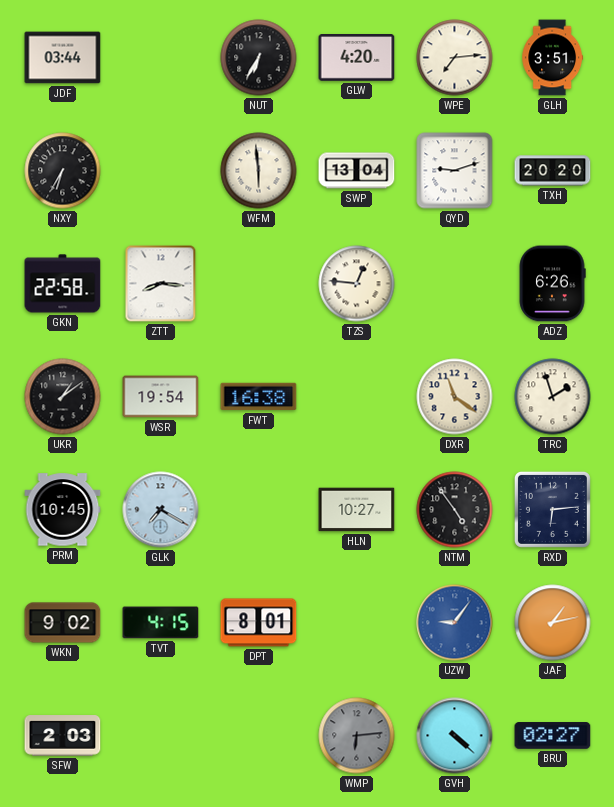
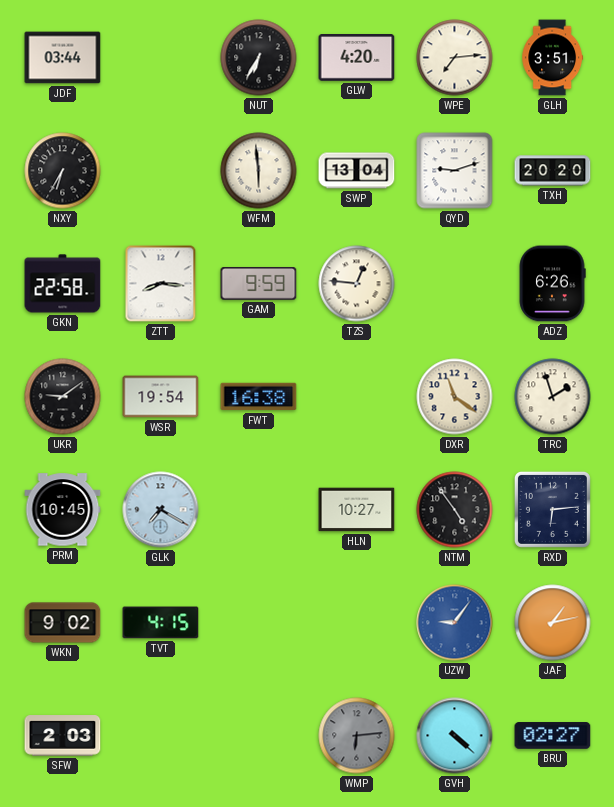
GAM: none -> 9:59
UKR: 1:09 -> 9:09
DPT: 8:01 -> none
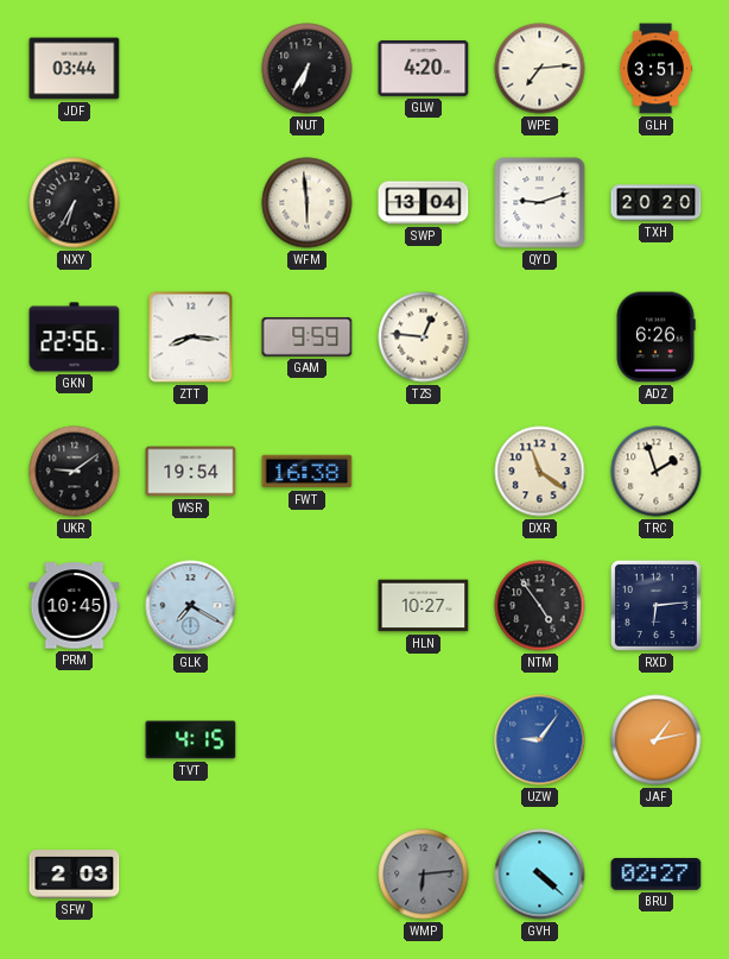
GKN: 22:58 -> 22:56
WKN: 9:02 -> none
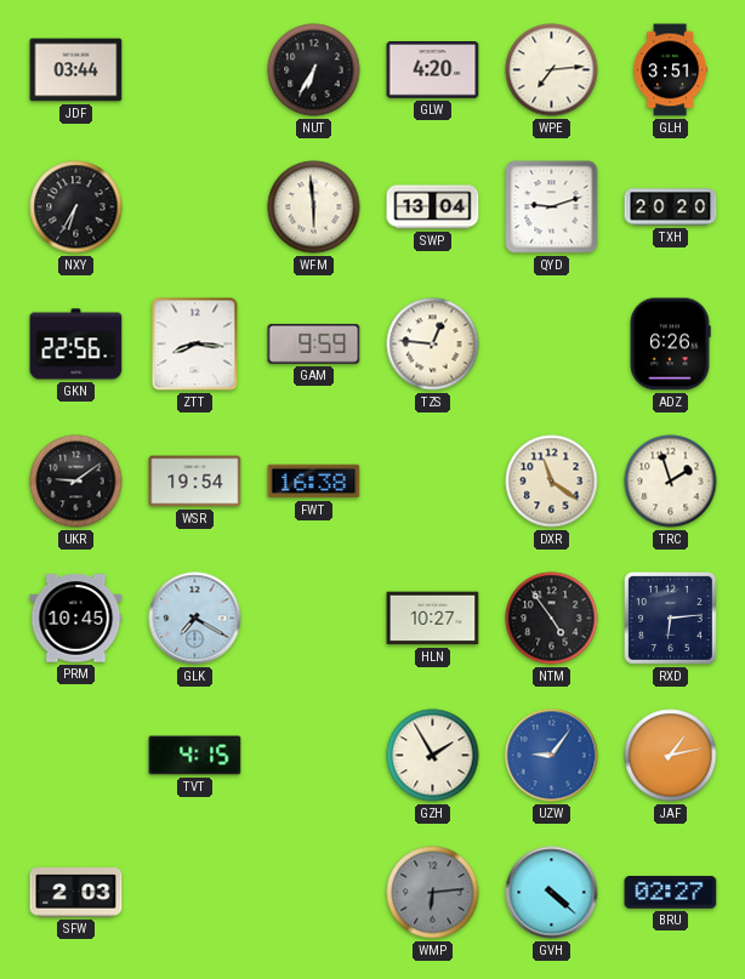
GZH: none -> 1:55
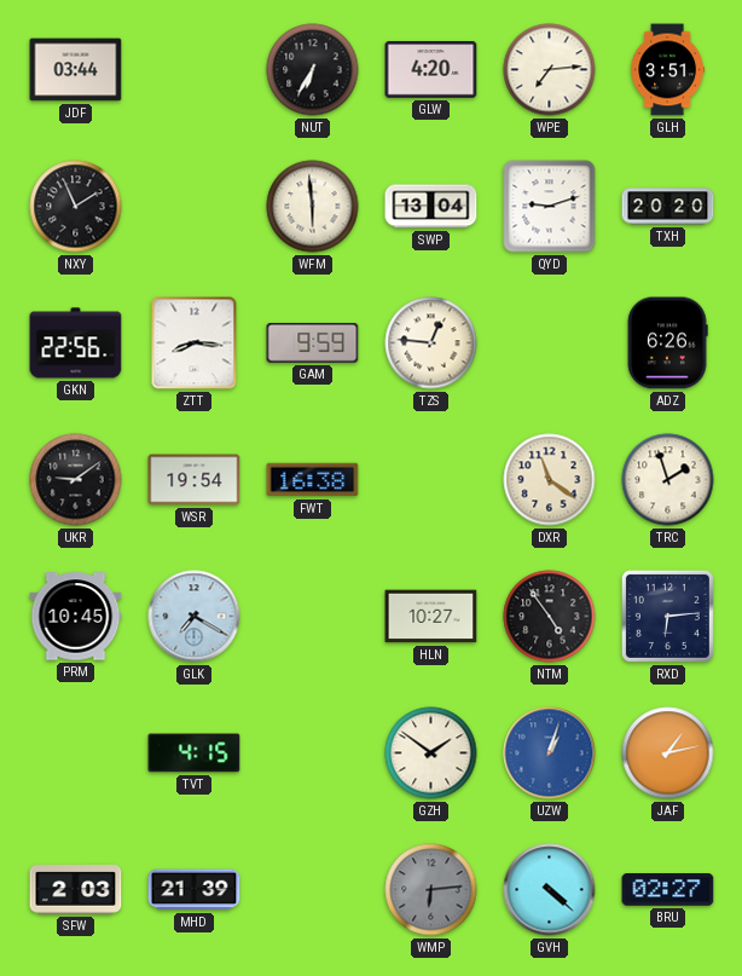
NXY: 6:35 -> 1:56
GZH: 1:55 -> 1:51
UZW: 9:06 -> 1:03
MHD: none -> 21:39
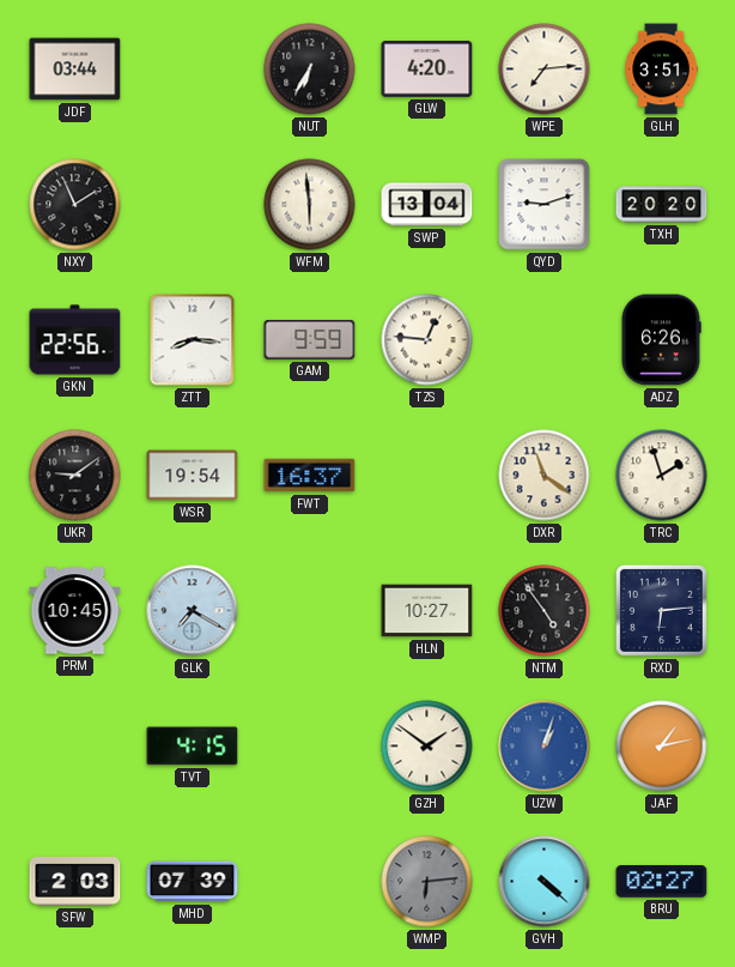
FWT: 16:38 -> 16:37
MHD: 21:39 -> 07:39
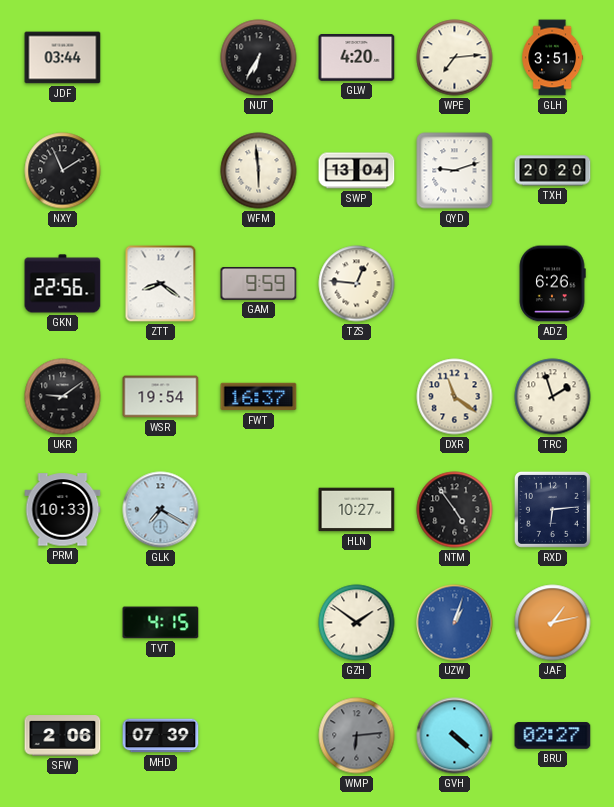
ZTT: 8:16 -> 8:21
PRM: 10:45 -> 10:33
SFW: 2:03 -> 2:06
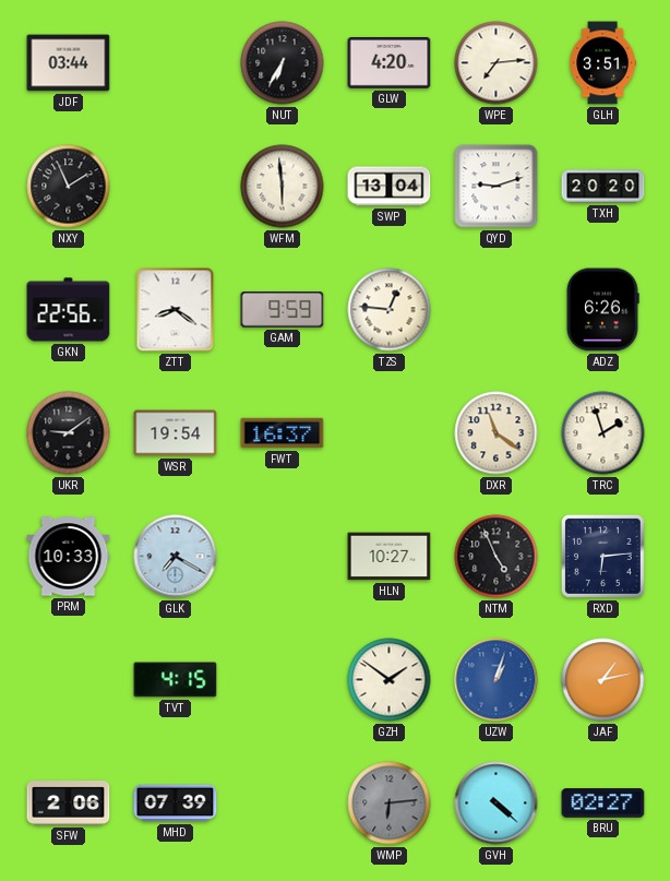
NTM: 4:54 -> 4:56
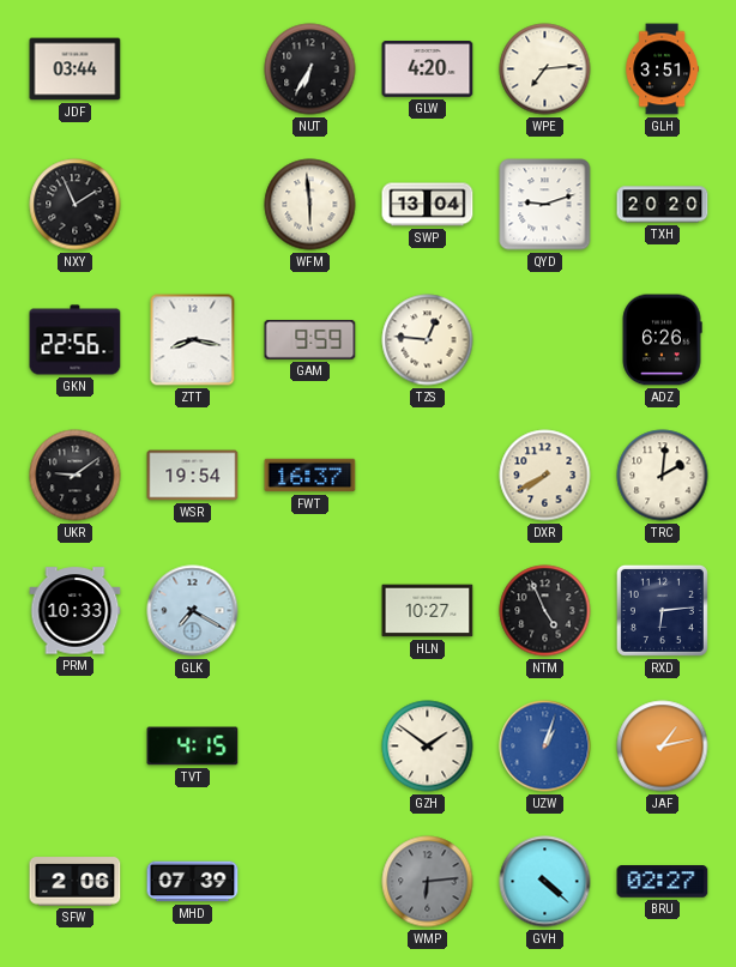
ZTT: 8:21 -> 8:17
DXR: 11:21 -> 7:40
TRC: 1:57 -> 2:01
